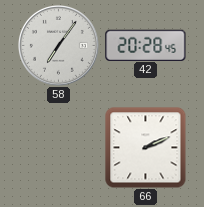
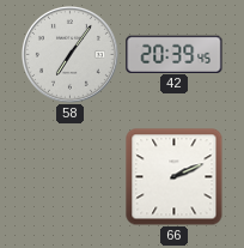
42: 20:28 -> 20:39
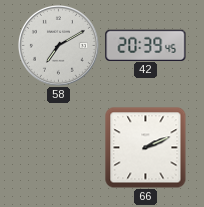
58: 7:06 -> 7:10
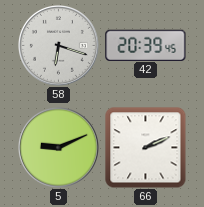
58: 7:10 -> 6:18
5: none -> 9:11
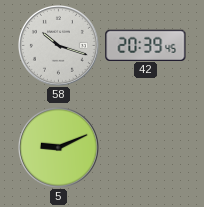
58: 6:18 -> 10:18
66: 2:11 -> none
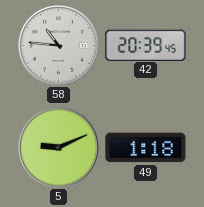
58: 10:18 -> 10:46
49: none -> 1:18
